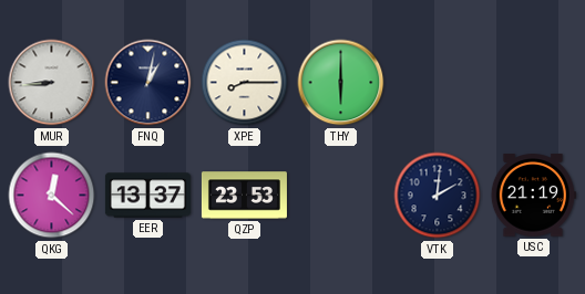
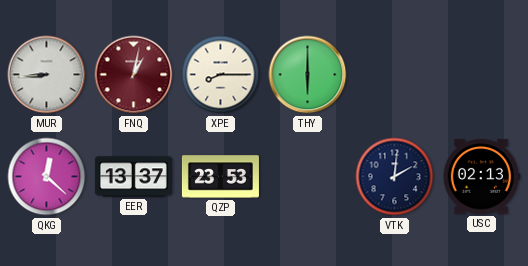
FNQ dial: navy -> burgundy
USC: 21:19 -> 02:13
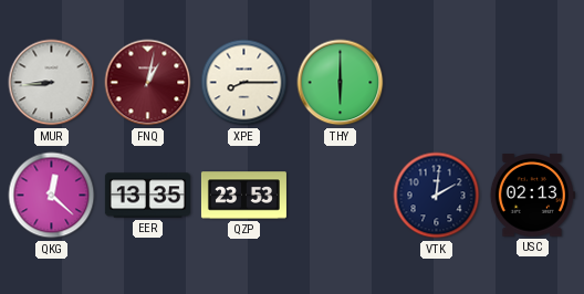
EER: 13:37 -> 13:35
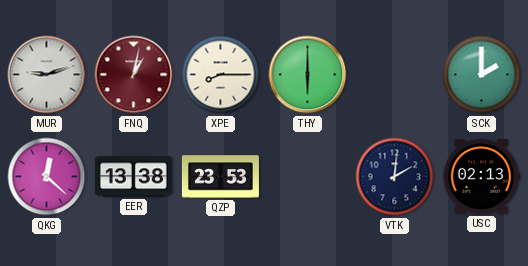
MUR: 8:44 -> 9:12
SCK: none -> 2:00
EER: 13:35 -> 13:38
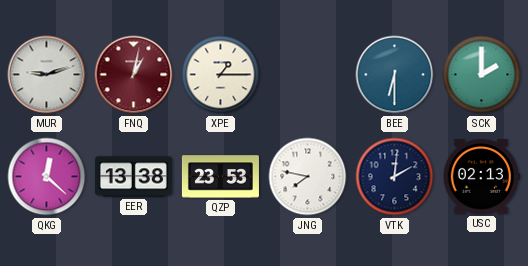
XPE: 8:15 -> 1:15
THY: 6:00 -> none
BEE: none -> 6:30
JNG: none -> 7:47
